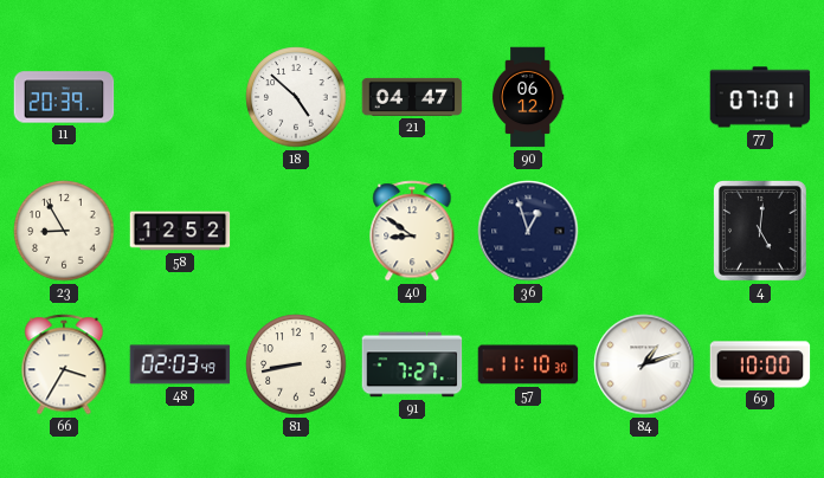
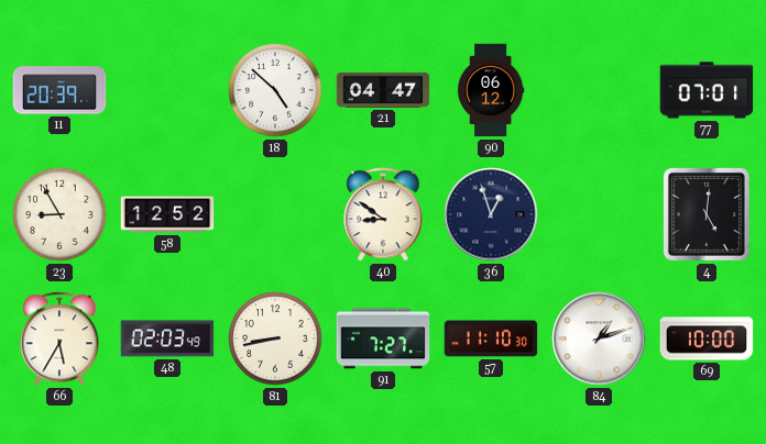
66: 3:35 -> 5:35
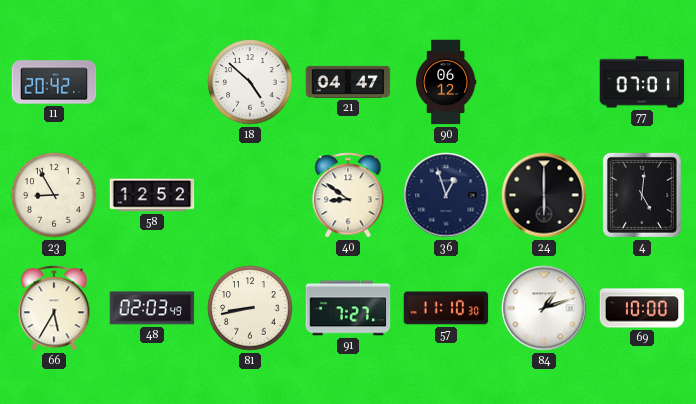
11: 20:39 -> 20:42
24: none -> 6:00
